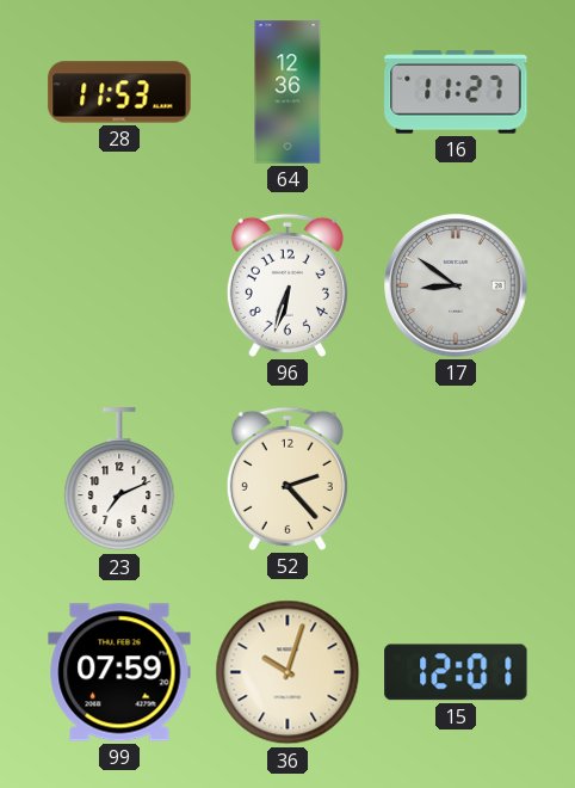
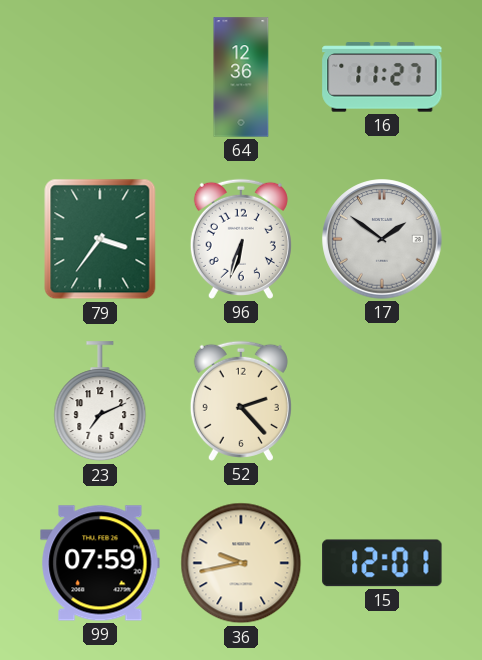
28: 11:53 -> none
79: none -> 3:36
17: 8:51 -> 1:51
36: 10:03 -> 9:43
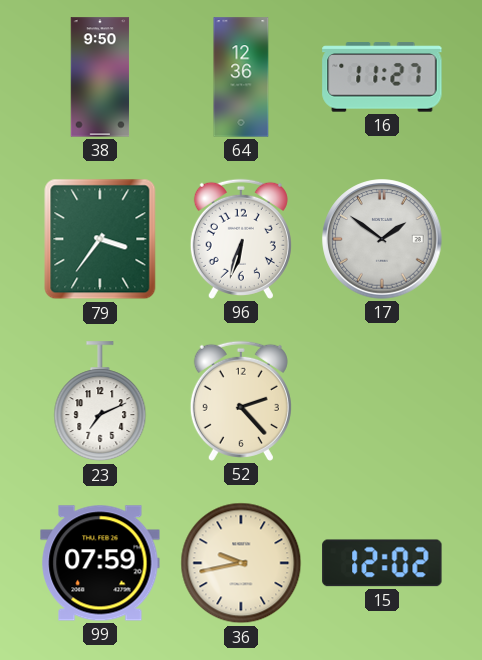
38: none -> 9:50
15: 12:01 -> 12:02
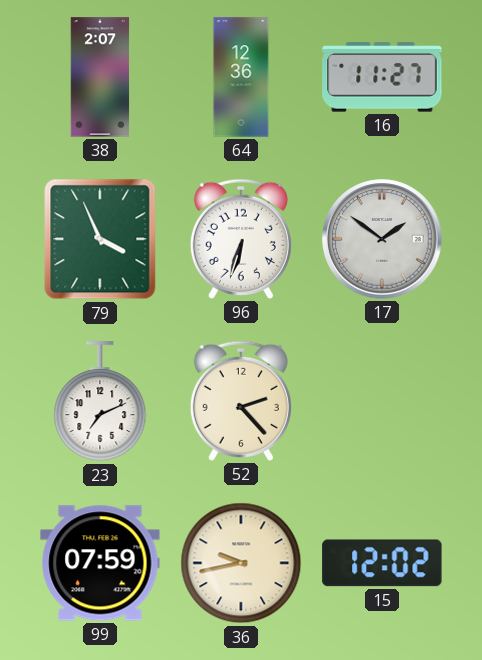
38: 9:50 -> 2:07
79: 3:36 -> 3:56
